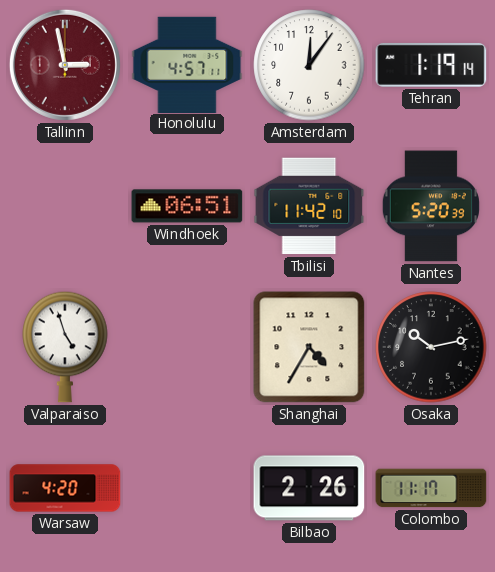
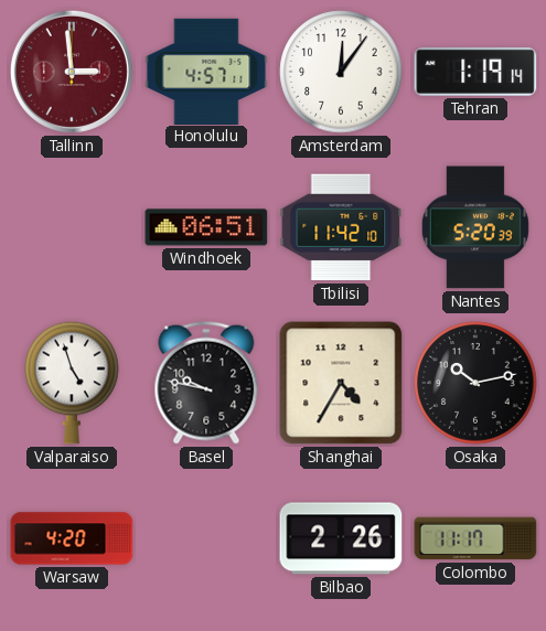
Tallinn: 2:58 -> 2:59
Basel: none -> 9:47
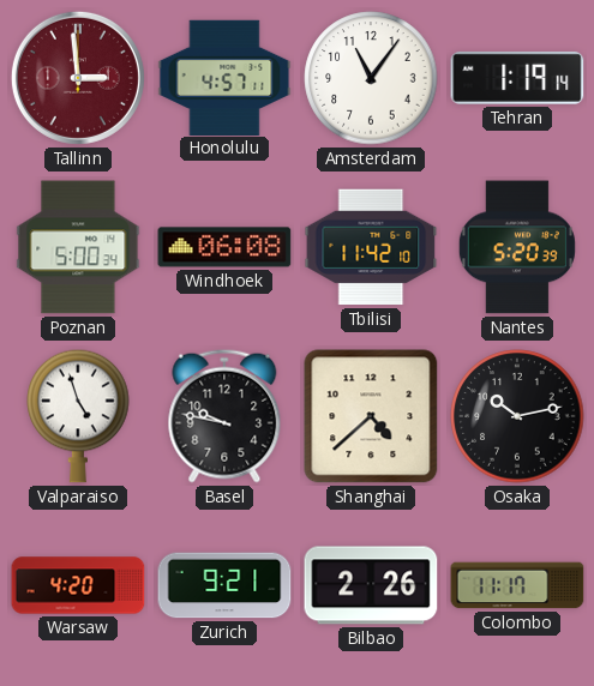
Amsterdam: 12:06 -> 11:06
Poznan: none -> 5:00
Windhoek: 06:51 -> 06:08
Shanghai: 4:35 -> 4:38
Zurich: none -> 9:21
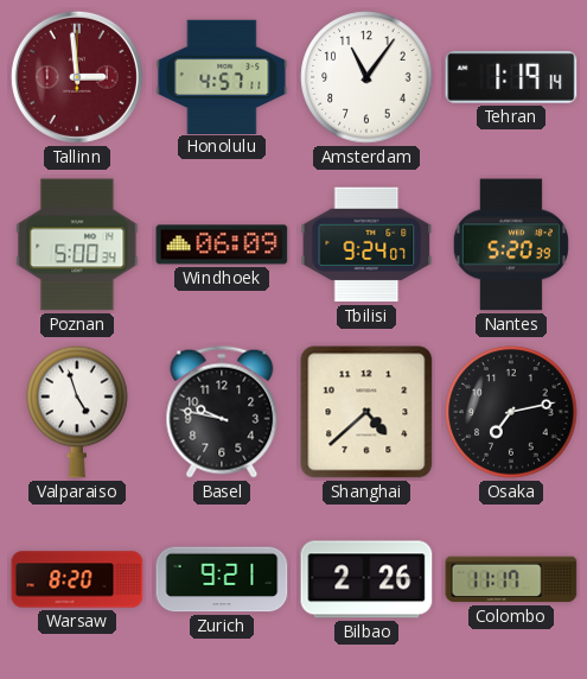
Windhoek: 06:08 -> 06:09
Tbilisi: 11:42 -> 9:24
Osaka: 10:13 -> 7:13
Warsaw: 4:20 -> 8:20
